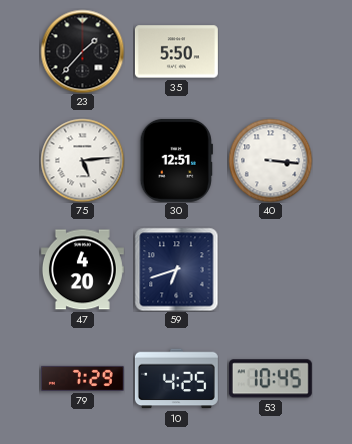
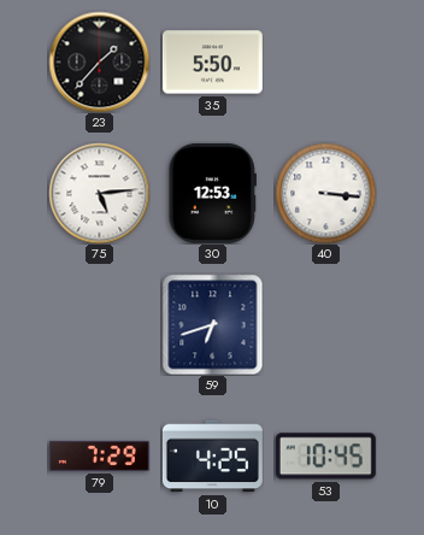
30: 12:51 -> 12:53
47: 4:20 -> none
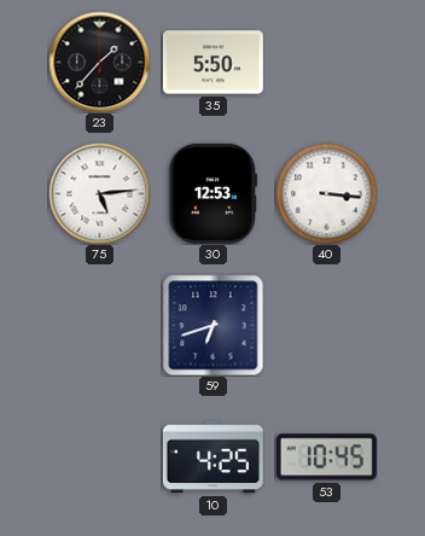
79: 7:29 -> none
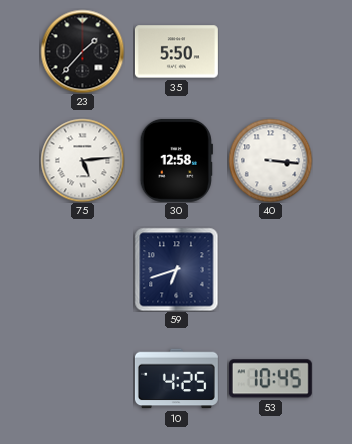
30: 12:53 -> 12:58
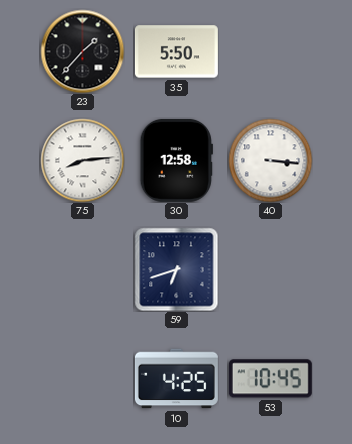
75: 5:14 -> 8:14
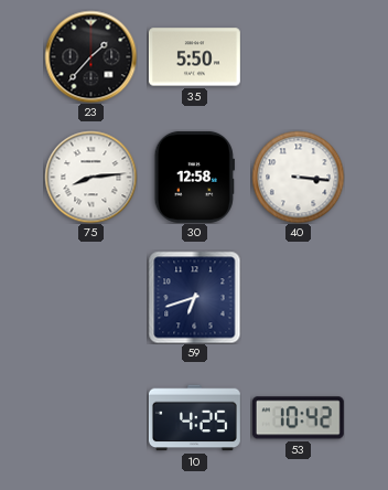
53: 10:45 -> 10:42
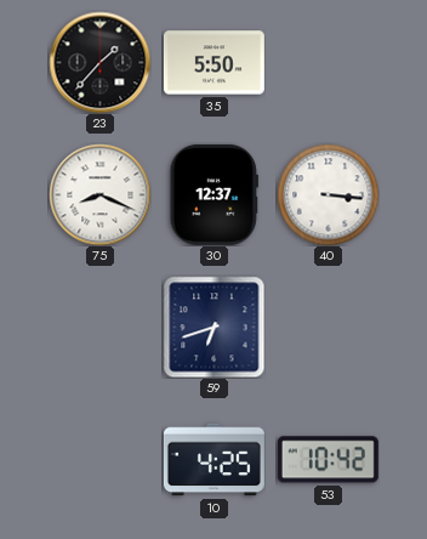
75: 8:14 -> 8:19
30: 12:58 -> 12:37
